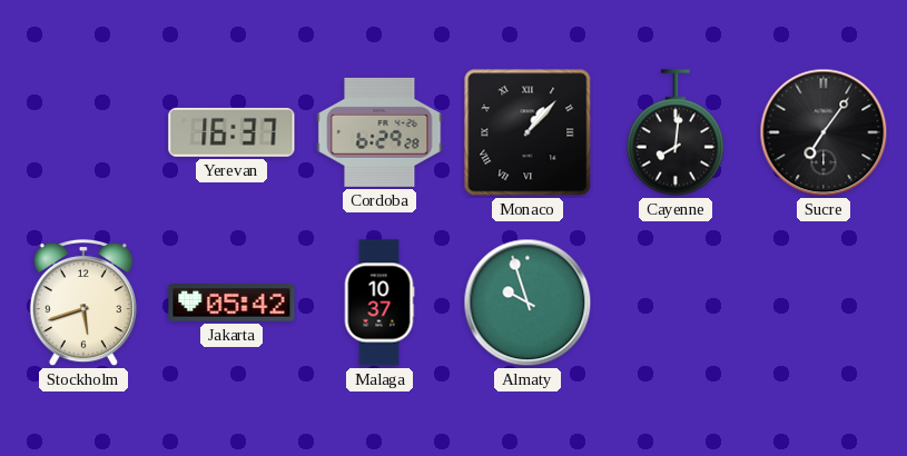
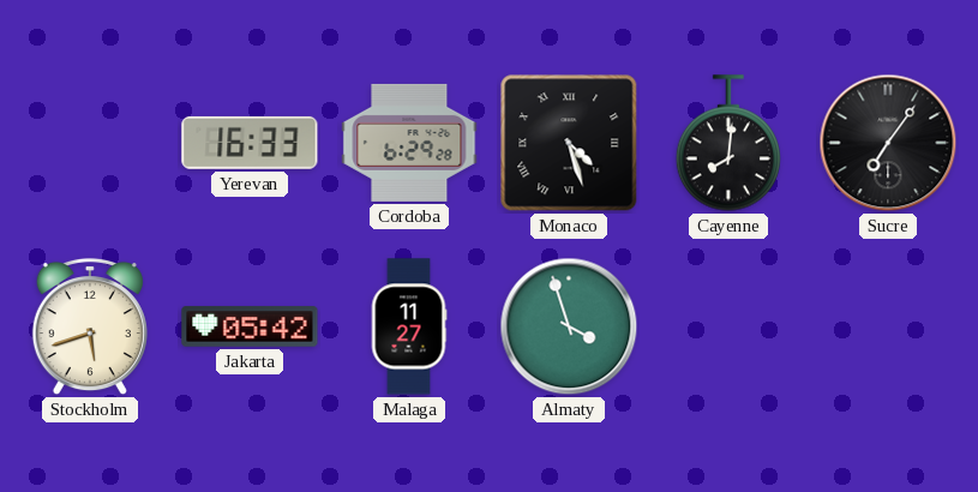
Yerevan: 16:37 -> 16:33
Monaco: 1:07 -> 4:27
Malaga: 10:37 -> 11:27
Almaty: 9:57 -> 3:57
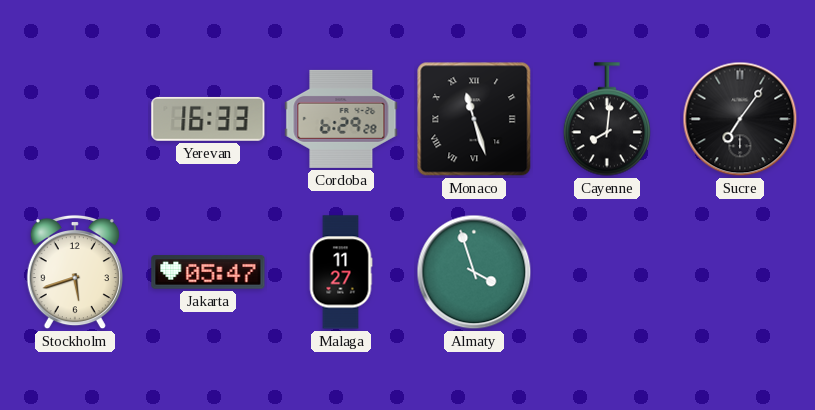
Monaco: 4:27 -> 11:27
Jakarta: 05:42 -> 05:47
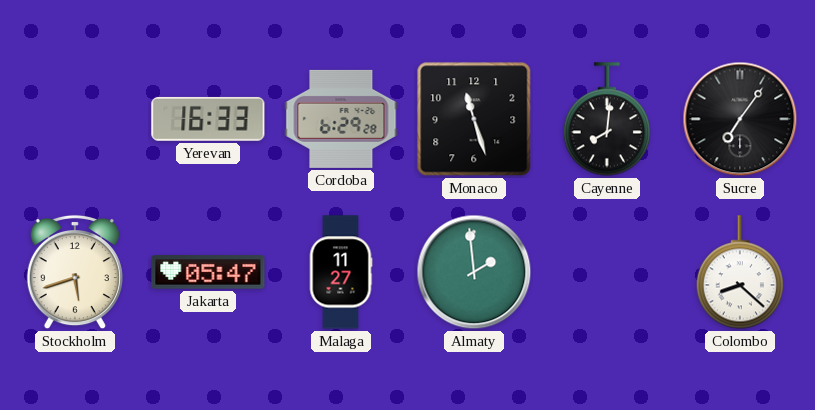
Monaco numerals: Roman -> Arabic
Almaty: 3:57 -> 1:59
Colombo: none -> 8:22
